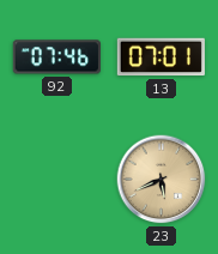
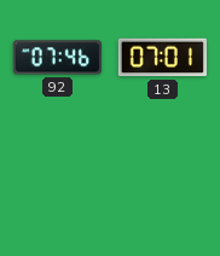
23: 5:41 -> none
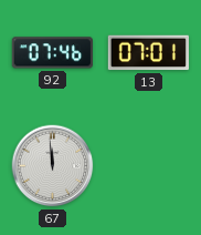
67: none -> 11:59
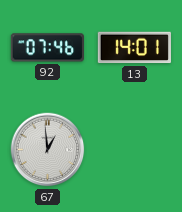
13: 07:01 -> 14:01
67: 11:59 -> 12:59
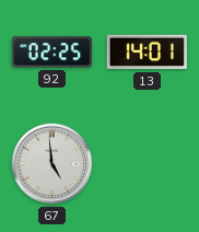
92: 07:46 -> 02:25
67: 12:59 -> 4:59
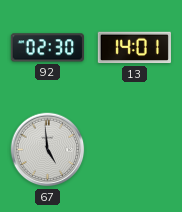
92: 02:25 -> 02:30
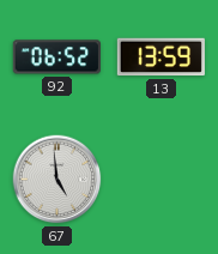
92: 02:30 -> 06:52
13: 14:01 -> 13:59
